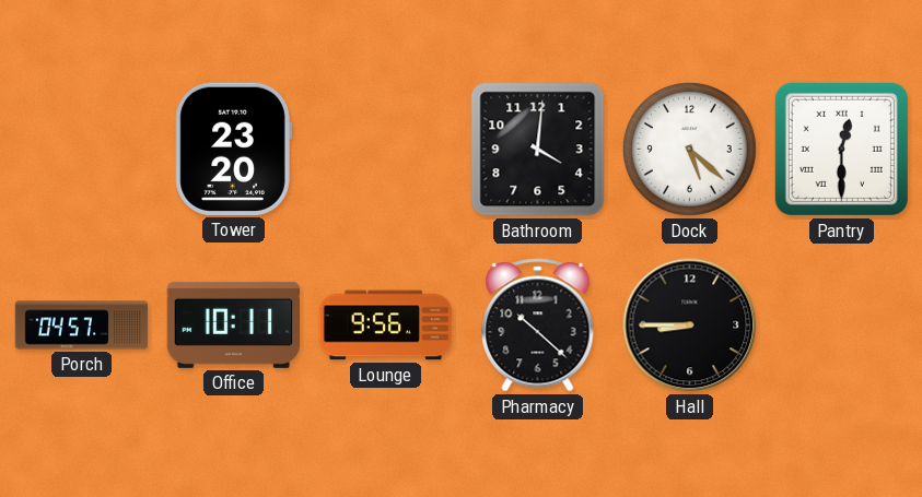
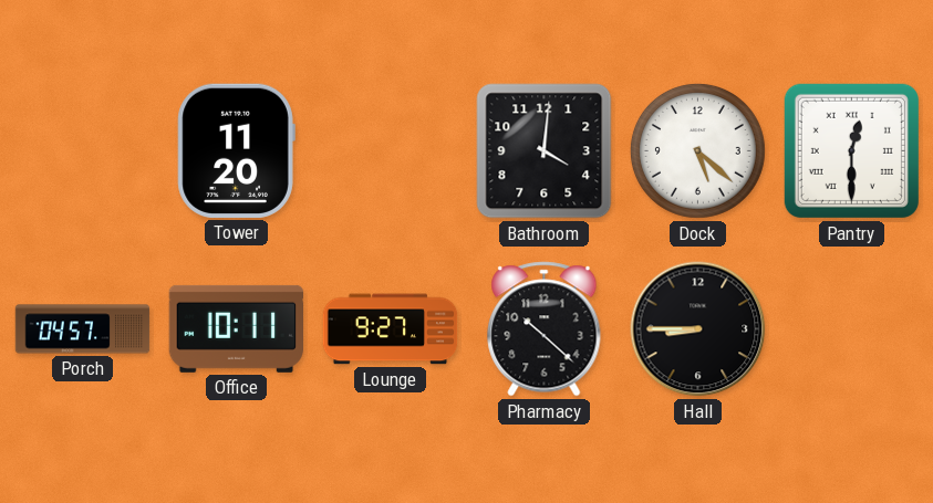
Tower: 23:20 -> 11:20
Lounge: 9:56 -> 9:27
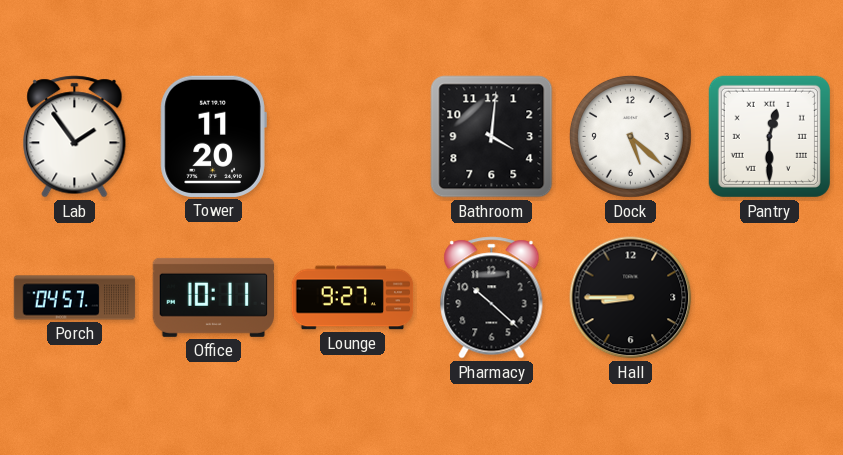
Lab: none -> 1:54
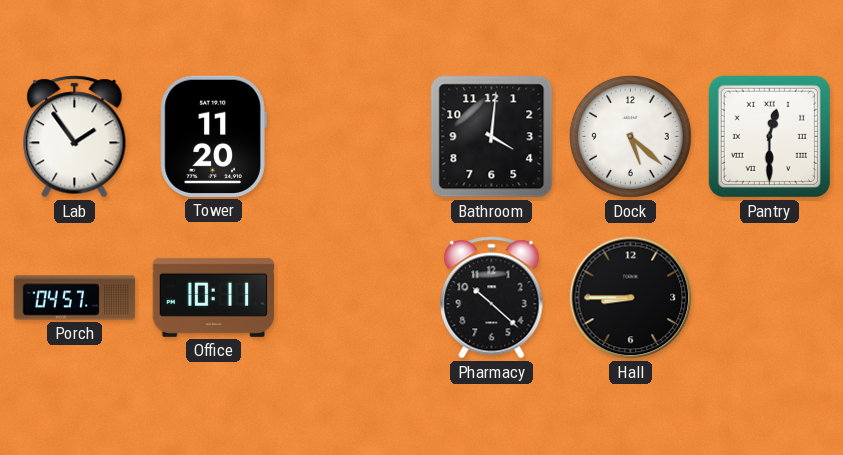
Lounge: 9:27 -> none
